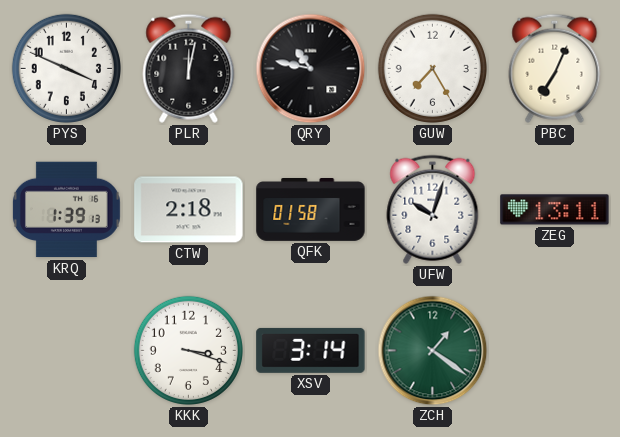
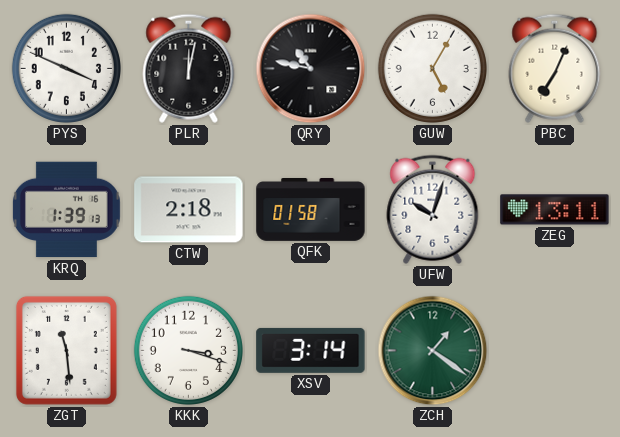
GUW: 7:25 -> 5:05
ZGT: none -> 11:29
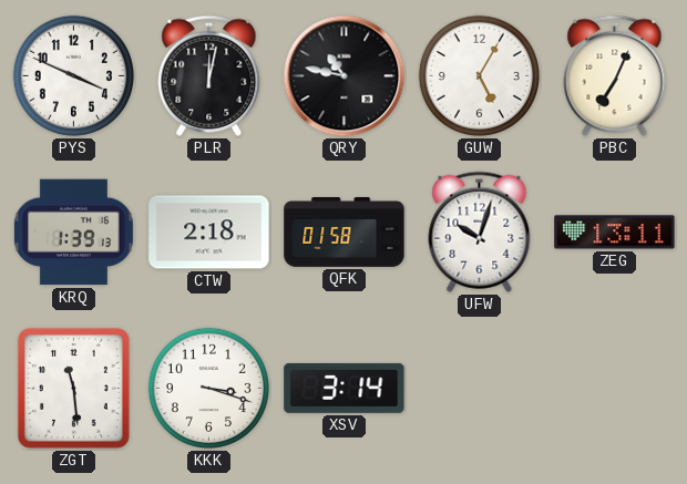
ZCH: 1:21 -> none
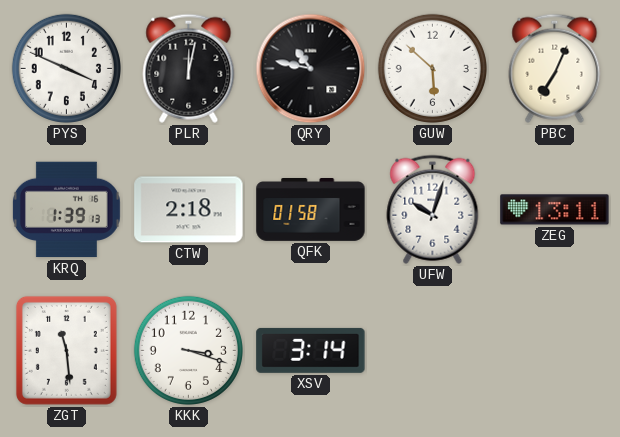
GUW: 5:05 -> 5:52
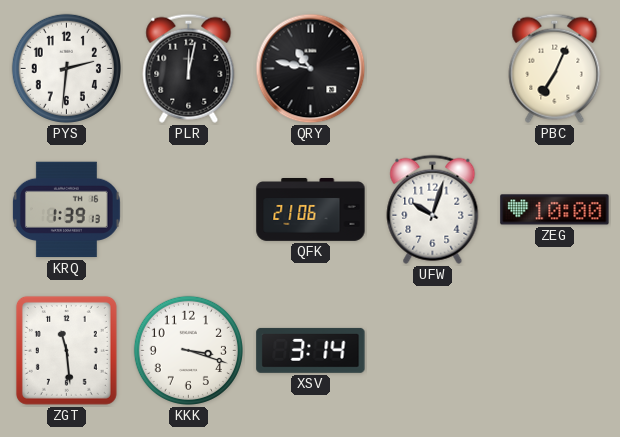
PYS: 3:49 -> 2:31
GUW: 5:52 -> none
CTW: 2:18 -> none
QFK: 01:58 -> 21:06
ZEG: 13:11 -> 10:00
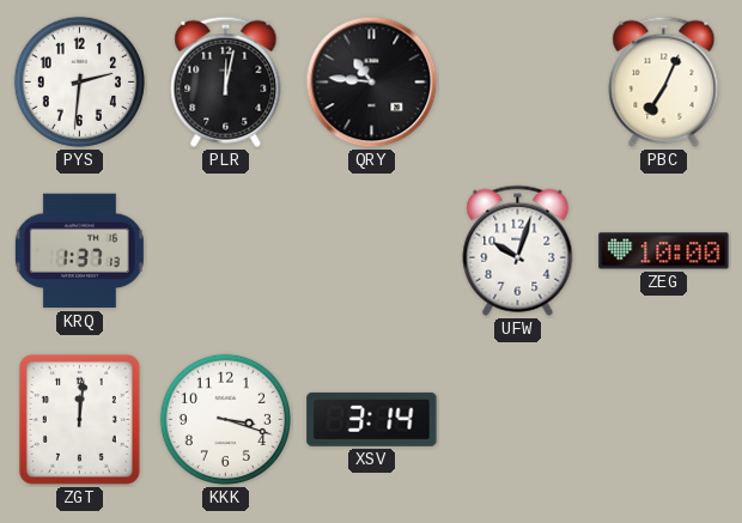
QRY: 10:47 -> 10:46
KRQ: 1:39 -> 1:37
QFK: 21:06 -> none
ZGT: 11:29 -> 12:01
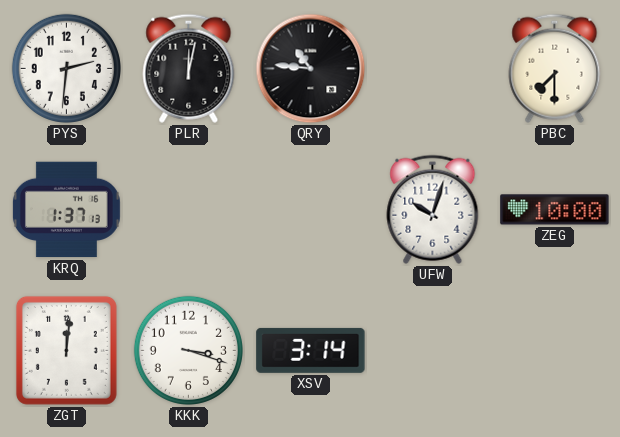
PBC: 7:04 -> 7:30
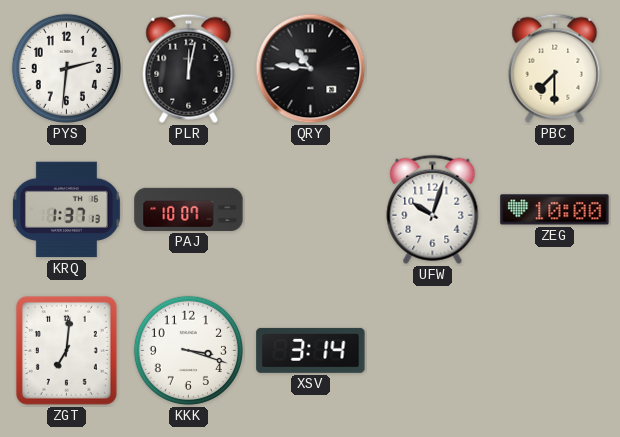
PAJ: none -> 10:07
ZGT: 12:01 -> 7:01
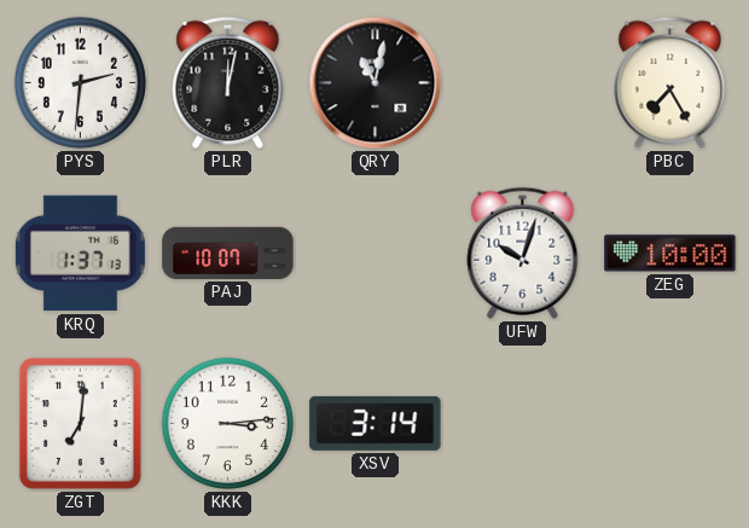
QRY: 10:46 -> 11:02
PBC: 7:30 -> 7:25
KKK: 3:18 -> 3:14
